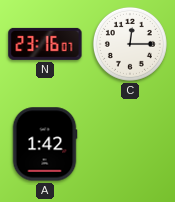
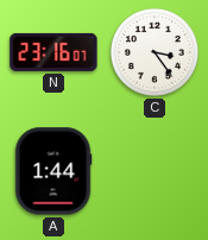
C: 12:15 -> 3:24
A: 1:42 -> 1:44
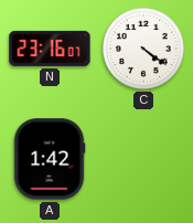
C: 3:24 -> 4:21
A: 1:44 -> 1:42
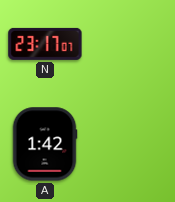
N: 23:16 -> 23:17
C: 4:21 -> none
